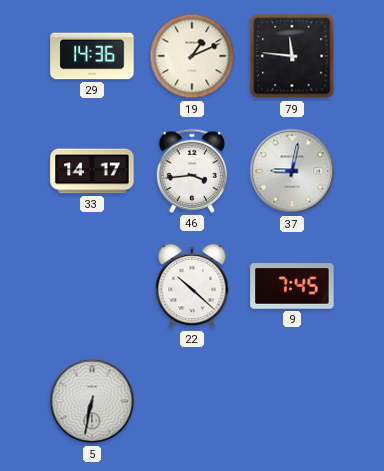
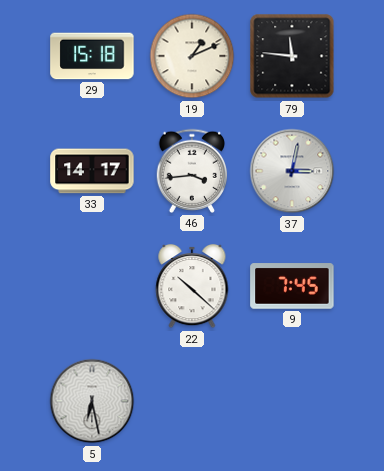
29: 14:36 -> 15:18
37: 9:02 -> 3:02
5: 6:32 -> 6:28
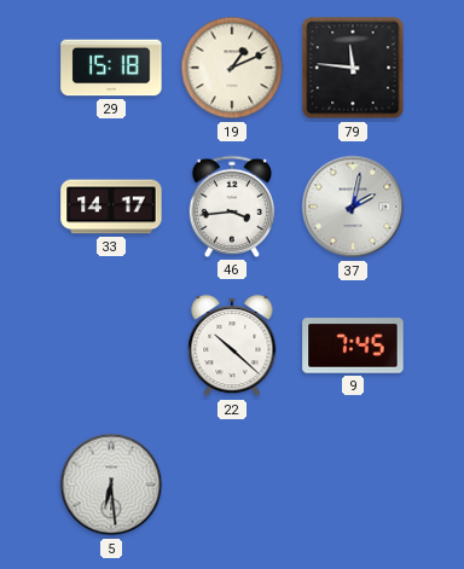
37: 3:02 -> 2:02
5: 6:28 -> 6:29
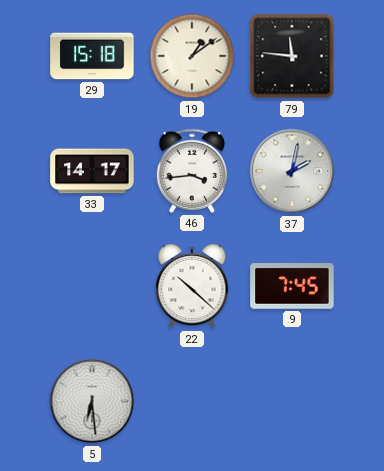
19: 1:11 -> 1:09
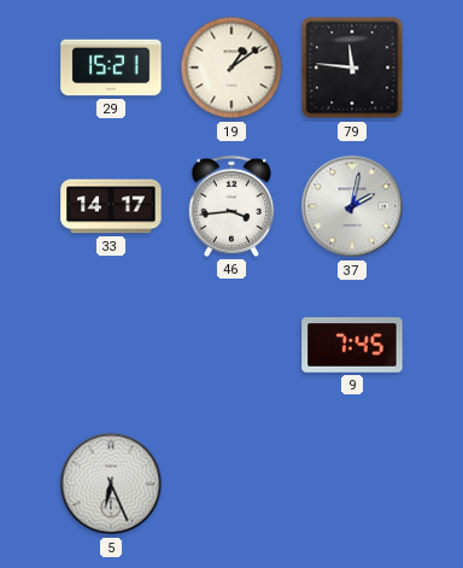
29: 15:18 -> 15:21
22: 10:22 -> none
5: 6:29 -> 6:26
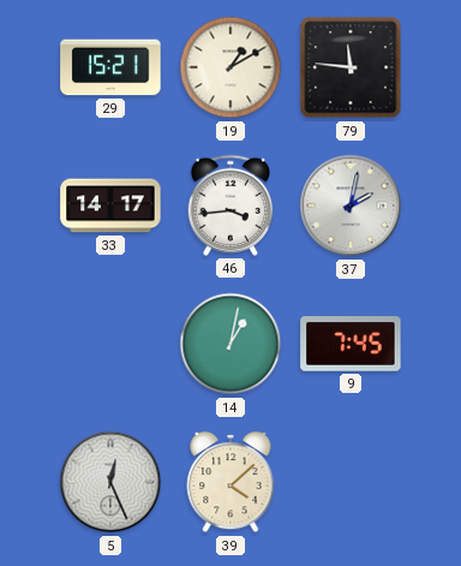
19: 1:09 -> 1:10
14: none -> 1:02
5: 6:26 -> 12:26
39: none -> 4:08
